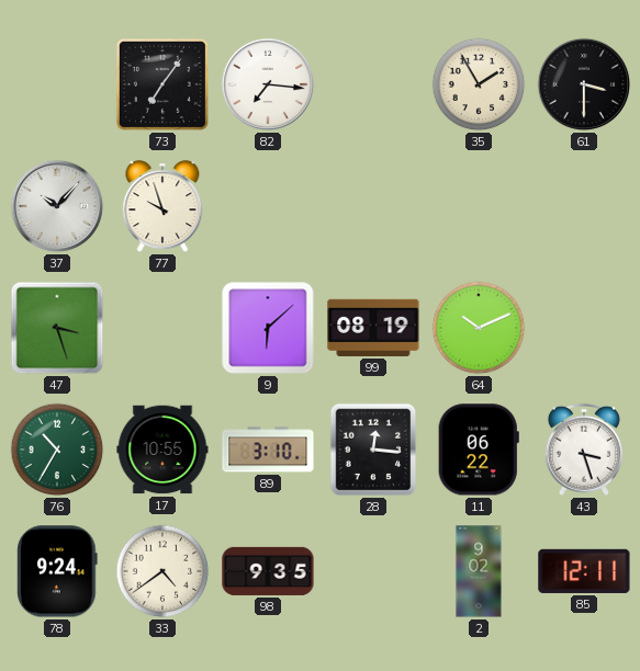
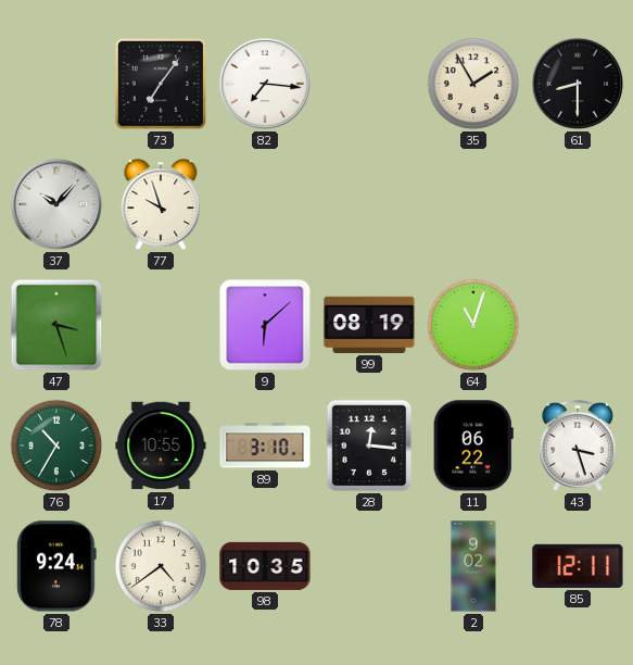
61: 3:30 -> 8:30
64: 10:11 -> 11:03
98: 9:35 -> 10:35
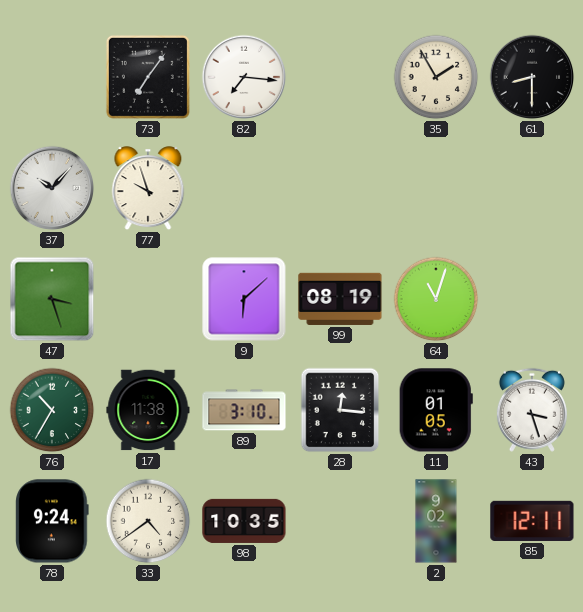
17: 10:55 -> 11:38
11: 06:22 -> 01:05
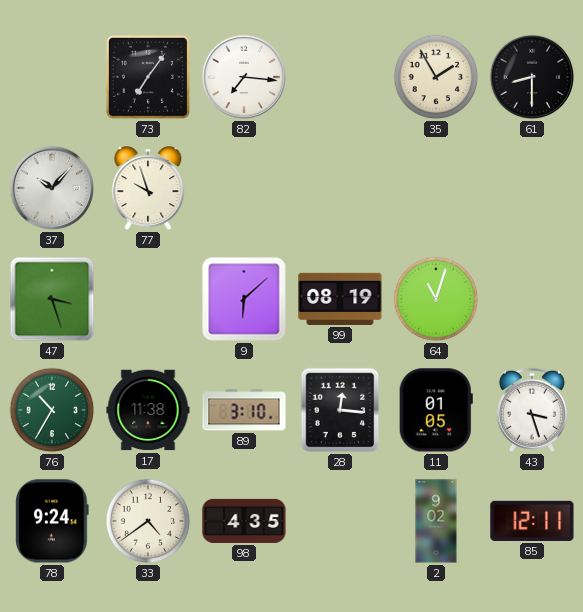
98: 10:35 -> 4:35
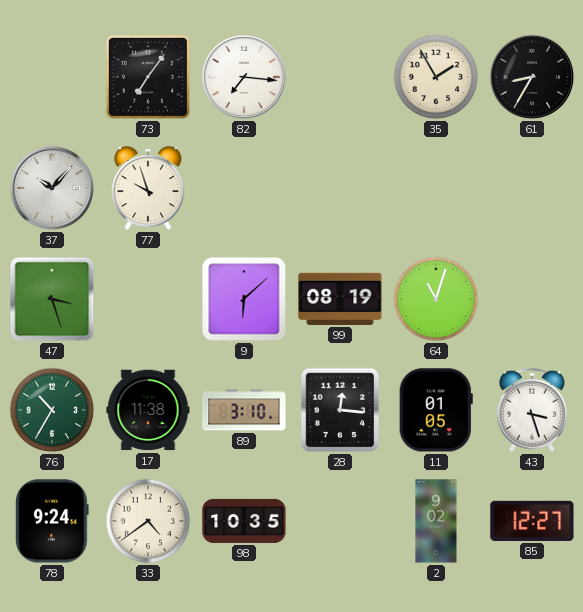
61: 8:30 -> 8:35
98: 4:35 -> 10:35
85: 12:11 -> 12:27
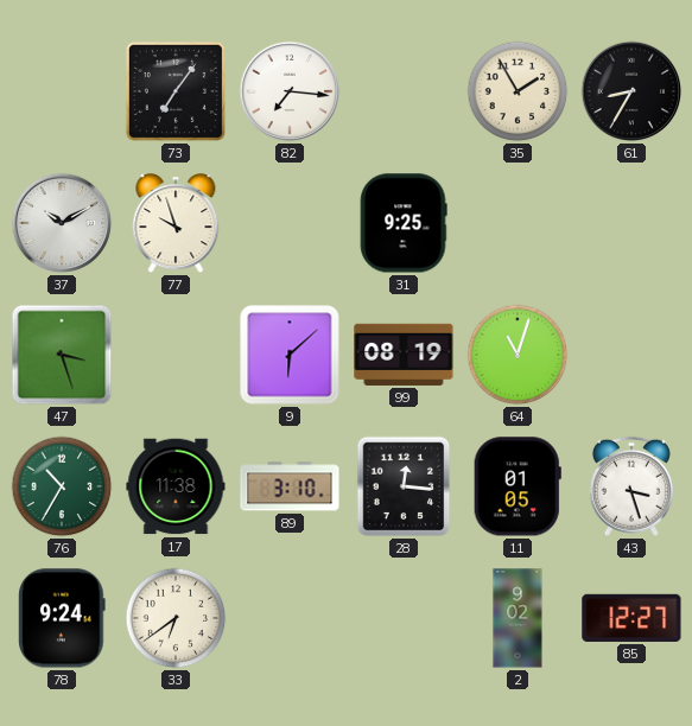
37: 10:07 -> 10:10
31: none -> 9:25
33: 4:39 -> 6:39
98: 10:35 -> none
